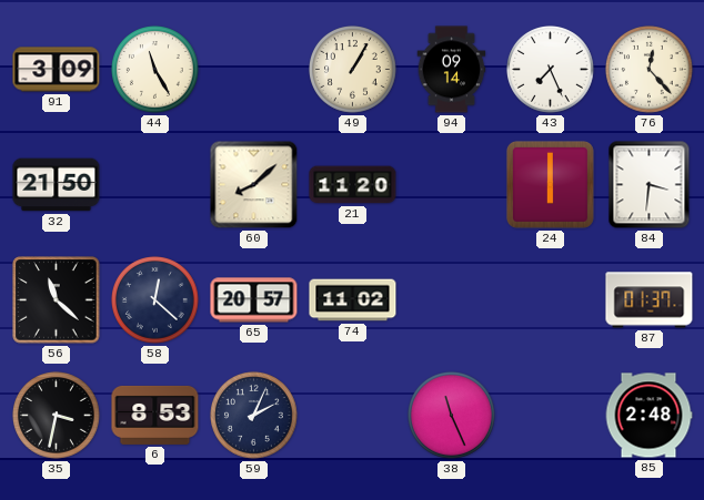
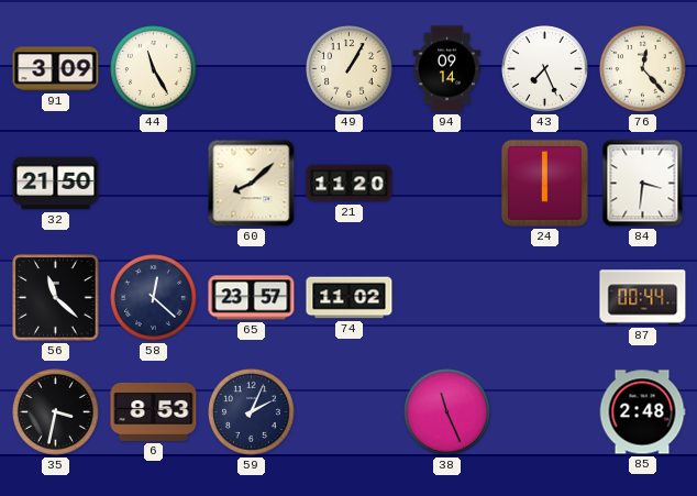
65: 20:57 -> 23:57
87: 01:37 -> 00:44
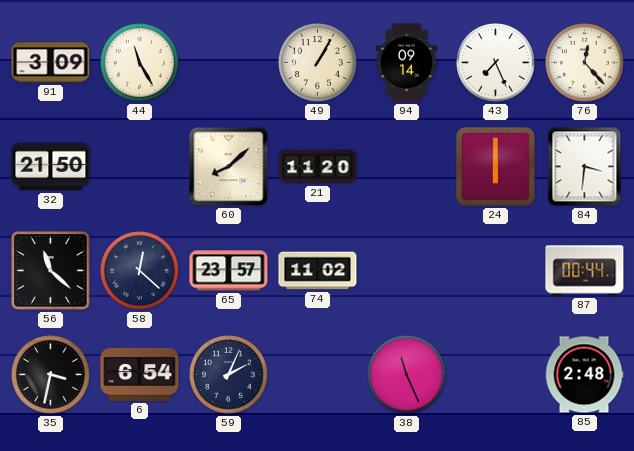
6: 8:53 -> 6:54
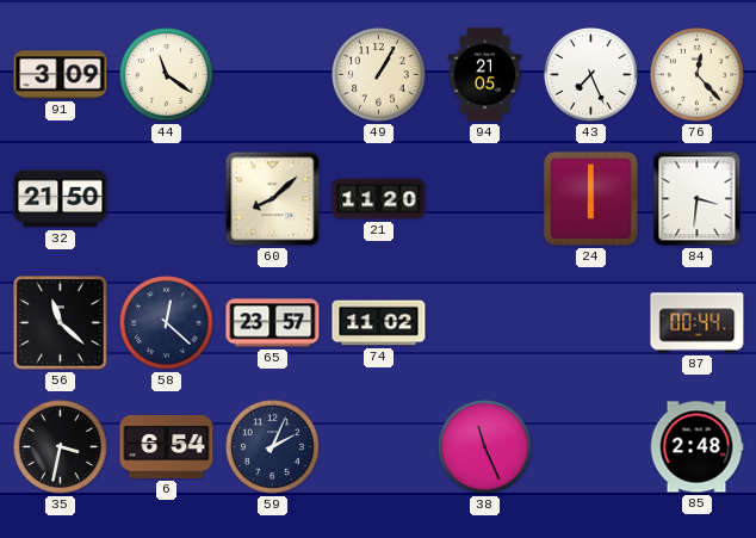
44: 11:25 -> 11:21
94: 09:14 -> 21:05
